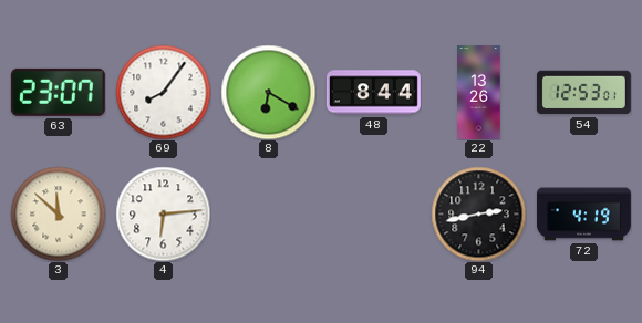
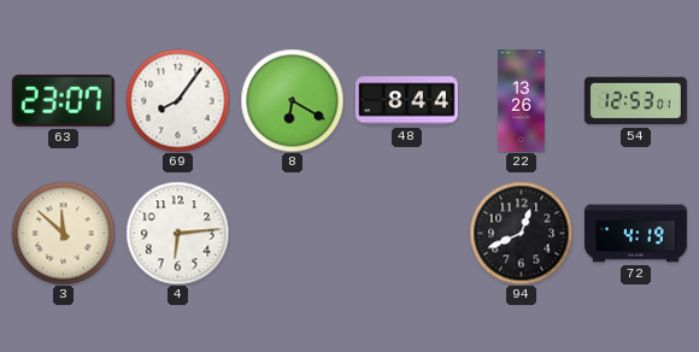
94: 2:43 -> 12:41
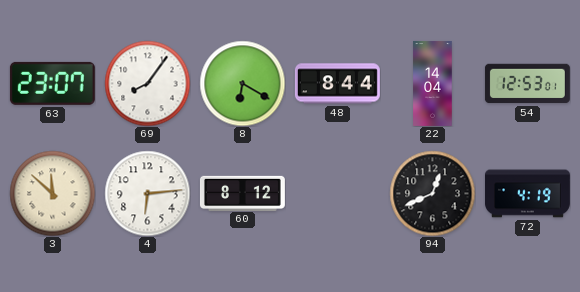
22: 13:26 -> 14:04
60: none -> 8:12
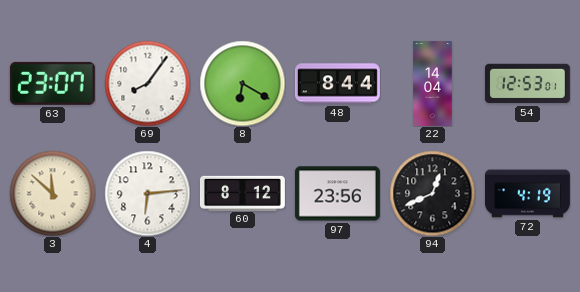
97: none -> 23:56
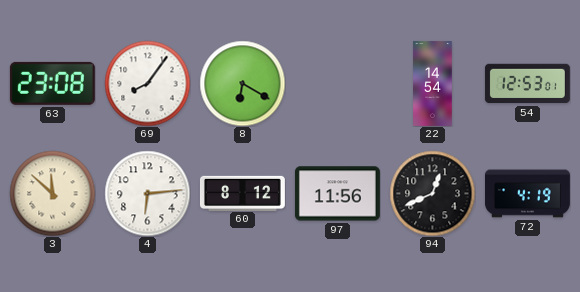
63: 23:07 -> 23:08
48: 8:44 -> none
22: 14:04 -> 14:54
97: 23:56 -> 11:56
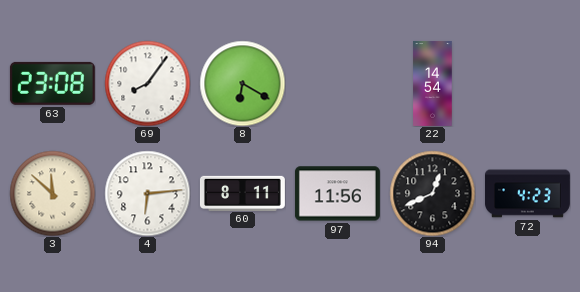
54: 12:53 -> none
60: 8:12 -> 8:11
72: 4:19 -> 4:23
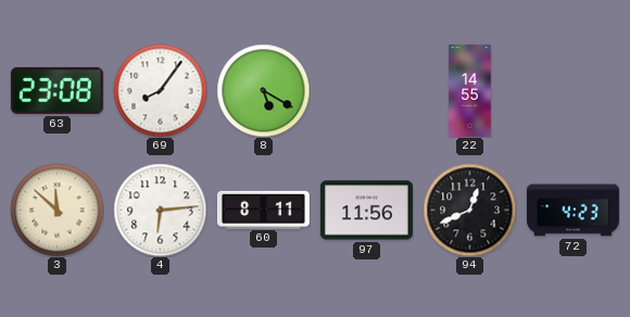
8: 6:20 -> 5:20
22: 14:54 -> 14:55
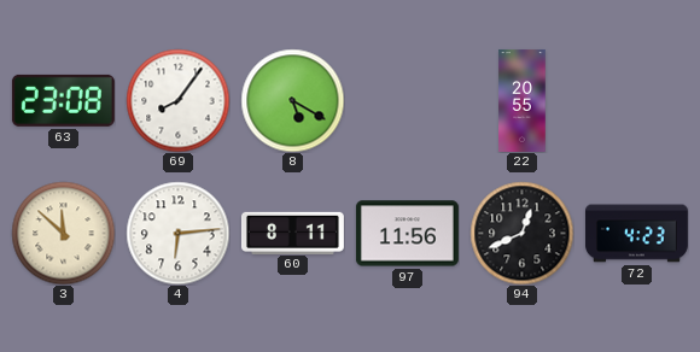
22: 14:55 -> 20:55
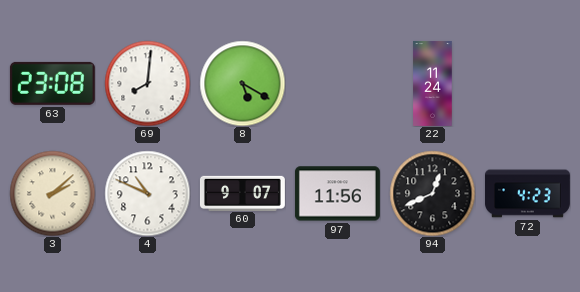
69: 8:06 -> 8:01
22: 20:55 -> 11:24
3: 11:52 -> 2:08
4: 6:14 -> 10:49
60: 8:11 -> 9:07
